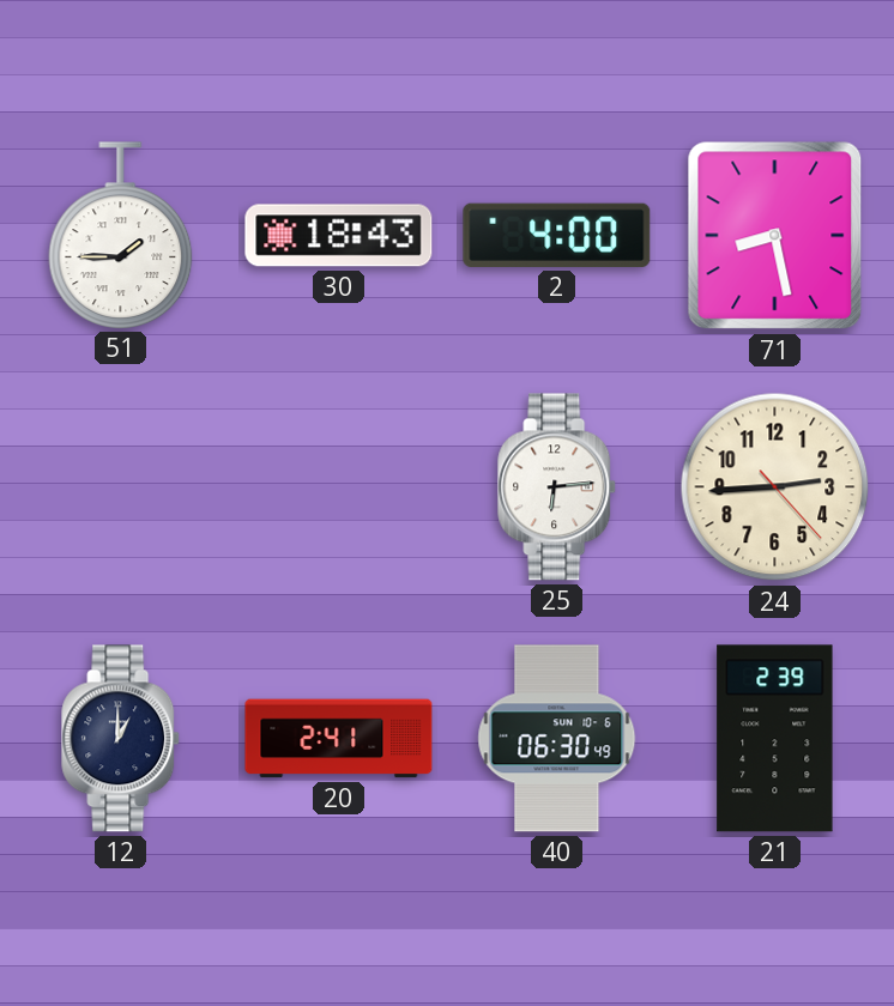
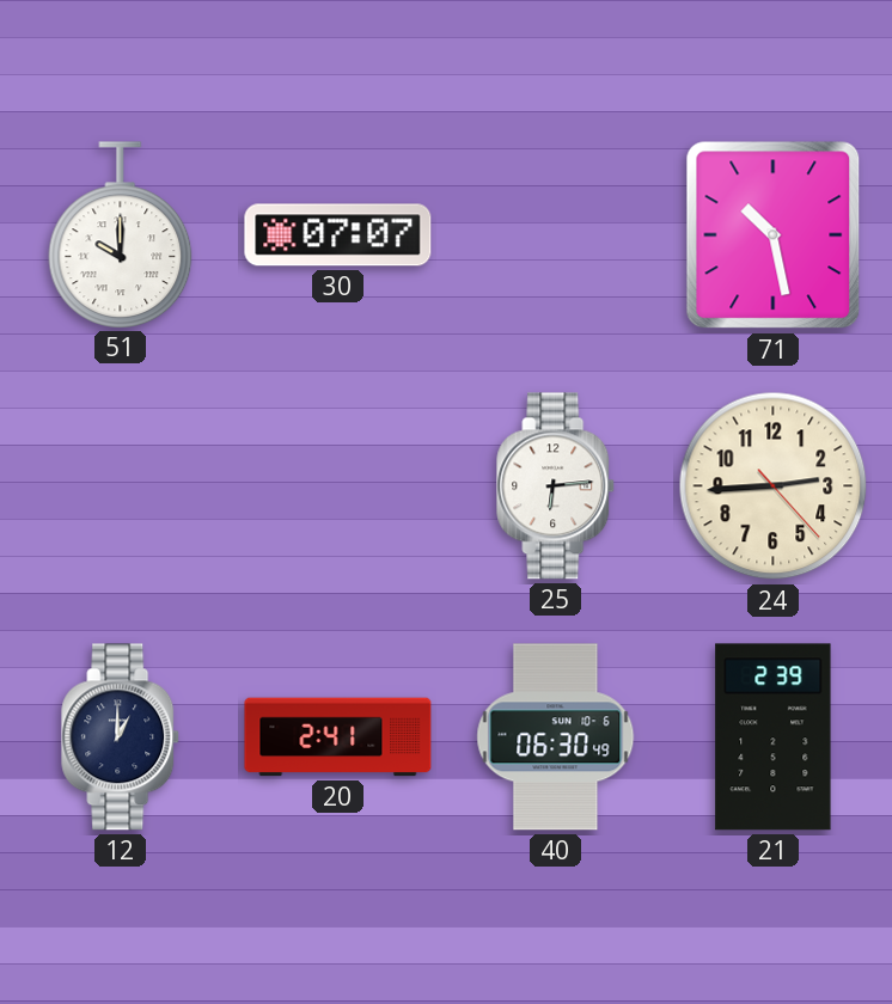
51: 1:45 -> 10:00
30: 18:43 -> 07:07
2: 4:00 -> none
71: 8:28 -> 10:28
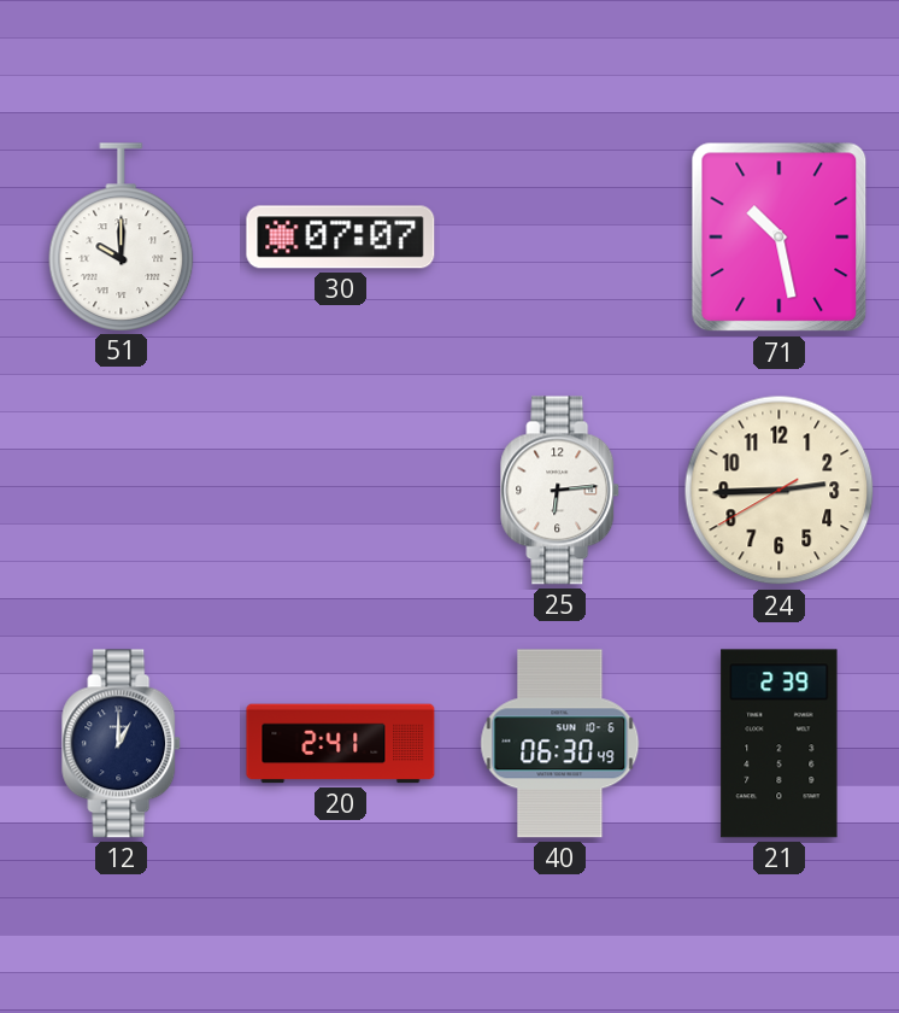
24: 2:44:23 -> 2:44:40
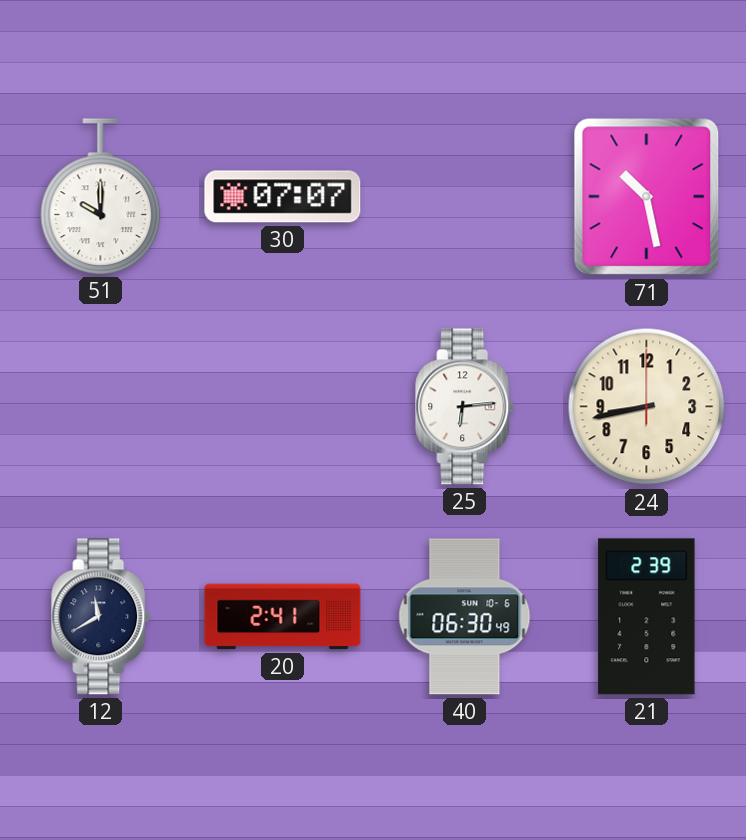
24: 2:44 -> 8:43
12: 1:00 -> 11:40
